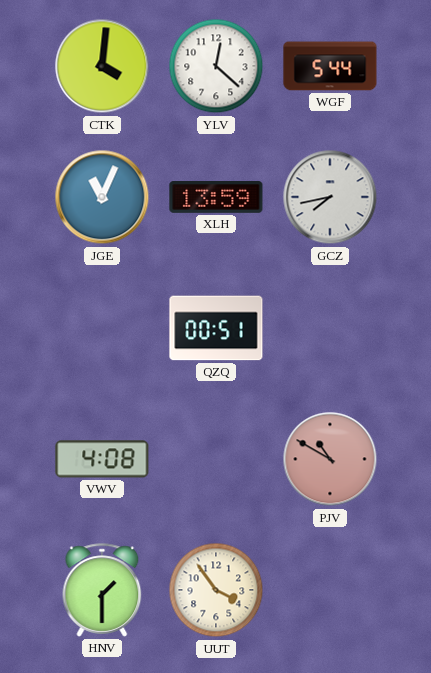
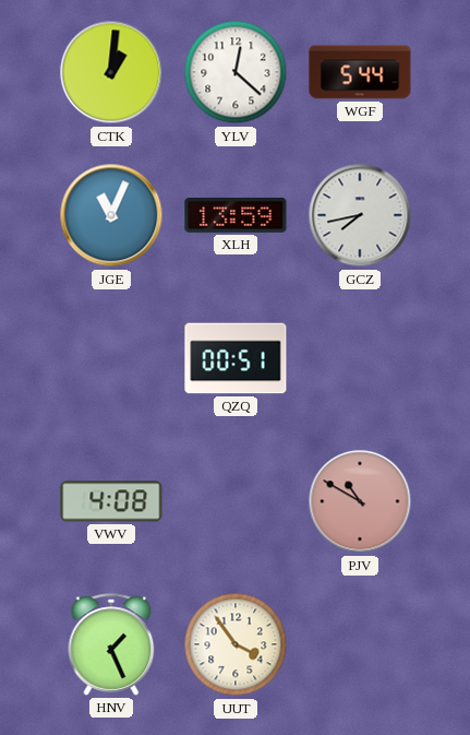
CTK: 4:01 -> 1:01
HNV: 1:30 -> 1:26
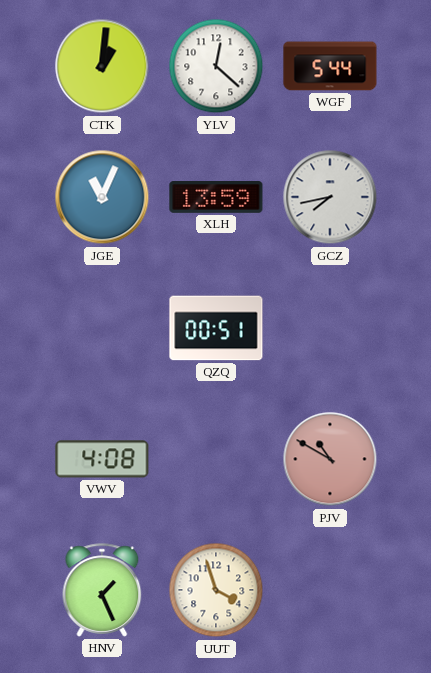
UUT: 3:54 -> 3:57
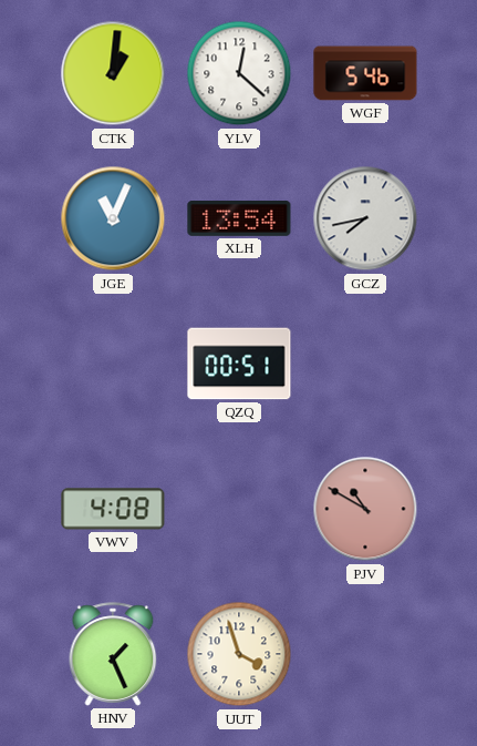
WGF: 5:44 -> 5:46
XLH: 13:59 -> 13:54
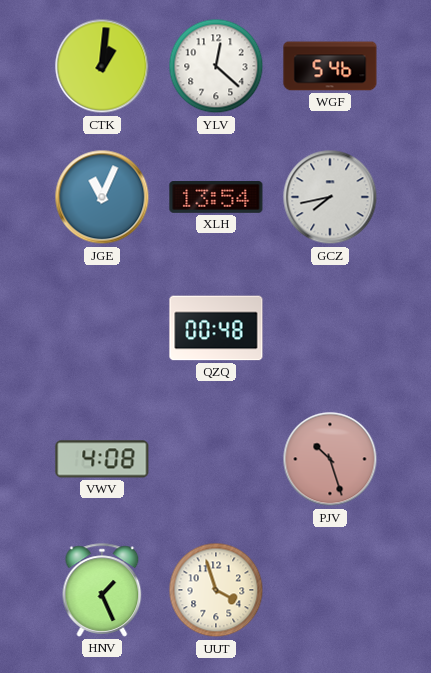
QZQ: 00:51 -> 00:48
PJV: 10:50 -> 10:27
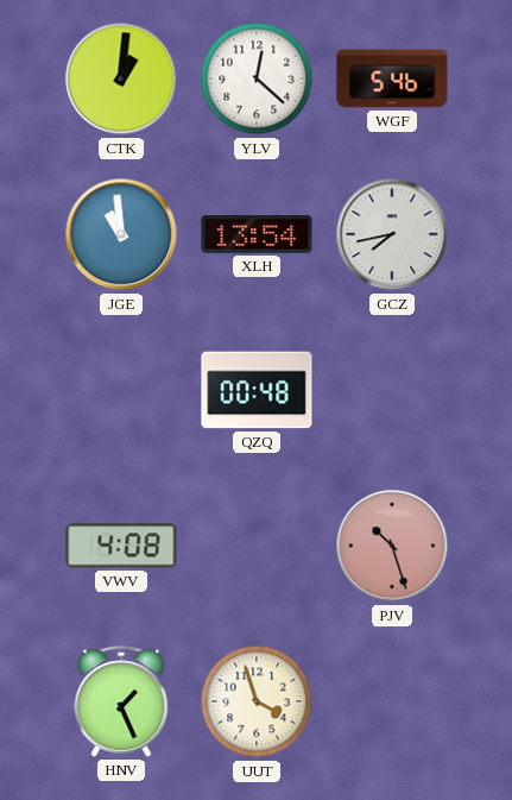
JGE: 11:04 -> 10:59
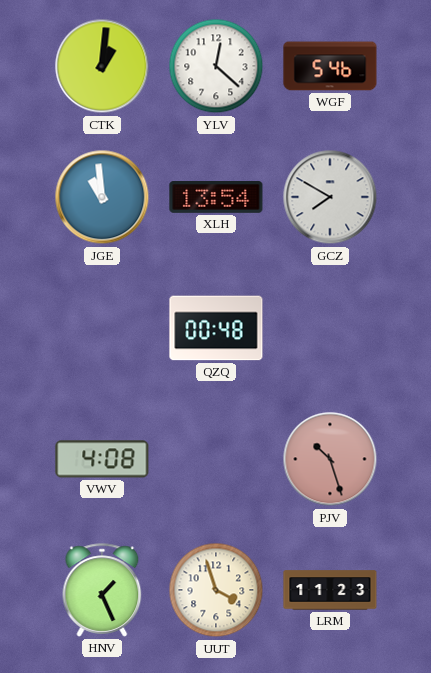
GCZ: 7:43 -> 7:50
LRM: none -> 11:23
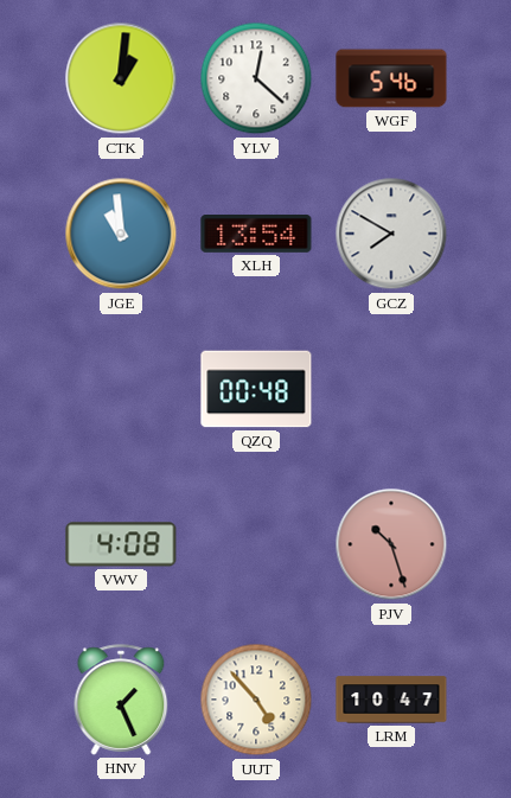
UUT: 3:57 -> 4:53
LRM: 11:23 -> 10:47
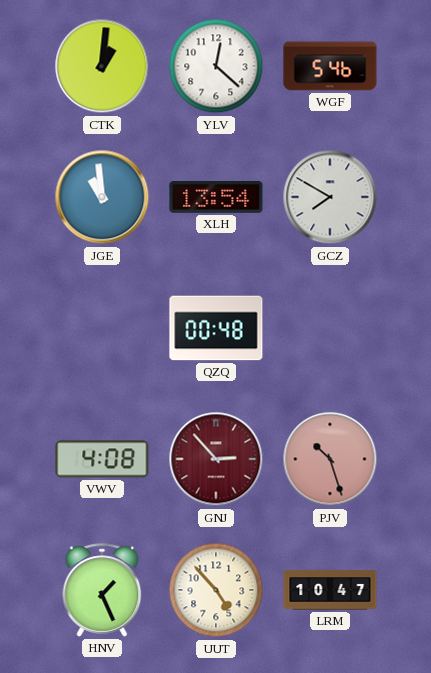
GNJ: none -> 2:53
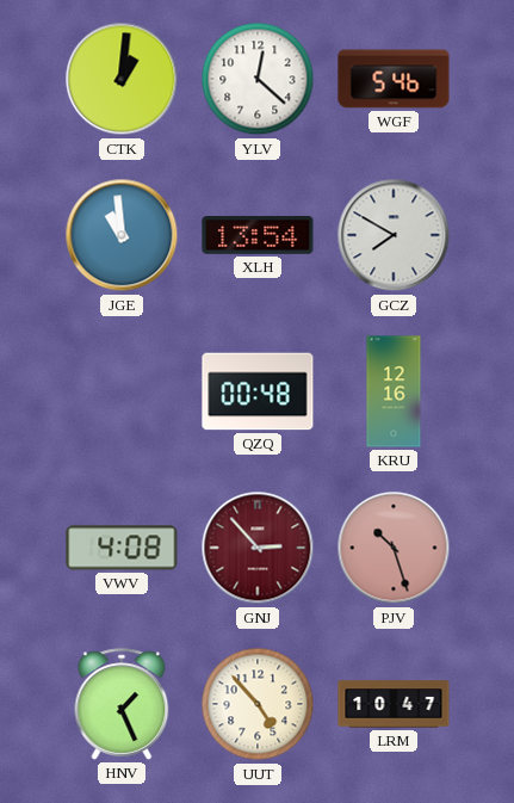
KRU: none -> 12:16
